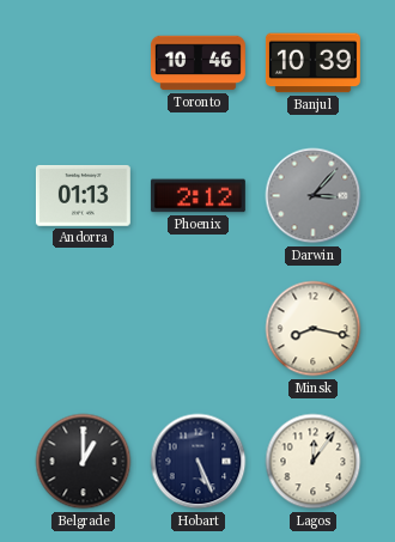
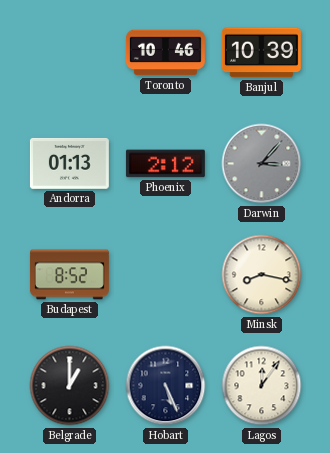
Budapest: none -> 8:52
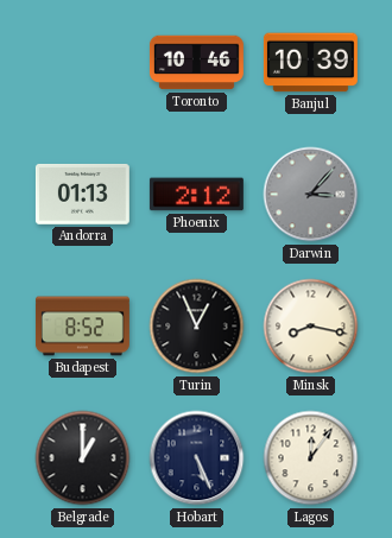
Turin: none -> 12:56
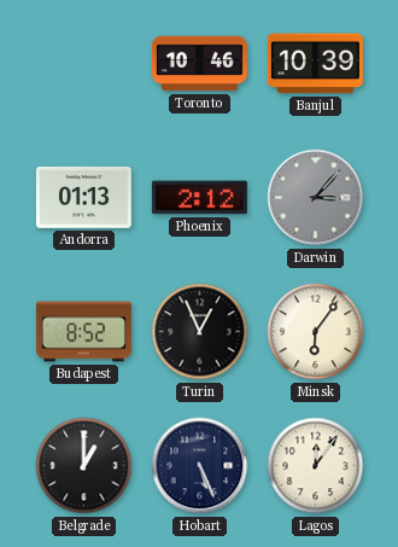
Minsk: 8:17 -> 6:06
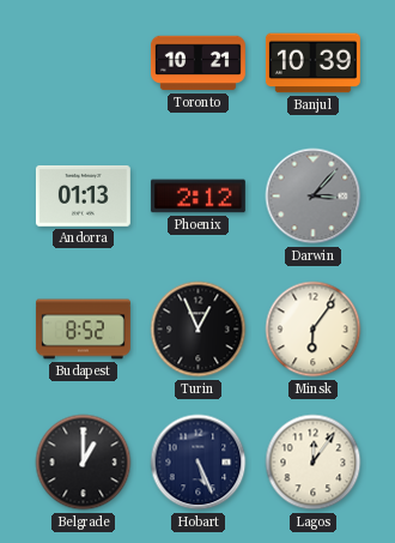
Toronto: 10:46 -> 10:21
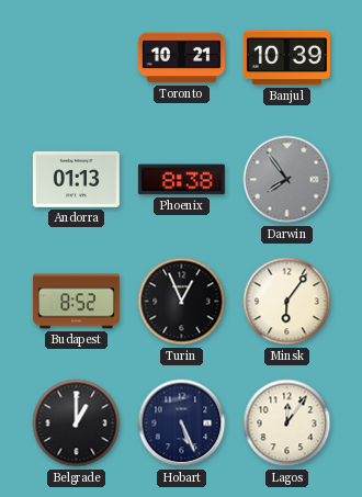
Phoenix: 2:12 -> 8:38
Darwin: 3:07 -> 7:54
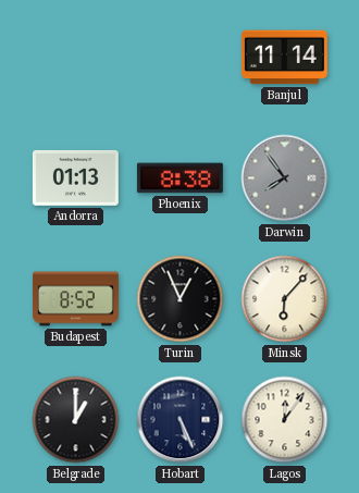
Toronto: 10:21 -> none
Banjul: 10:39 -> 11:14
Minsk: 6:06 -> 6:07
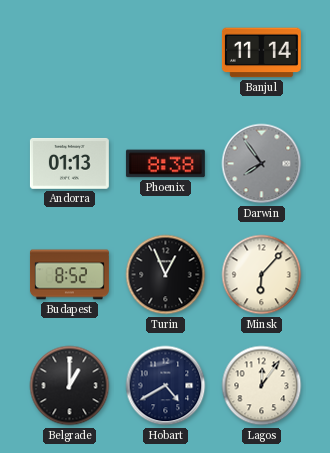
Hobart: 5:26 -> 4:40
